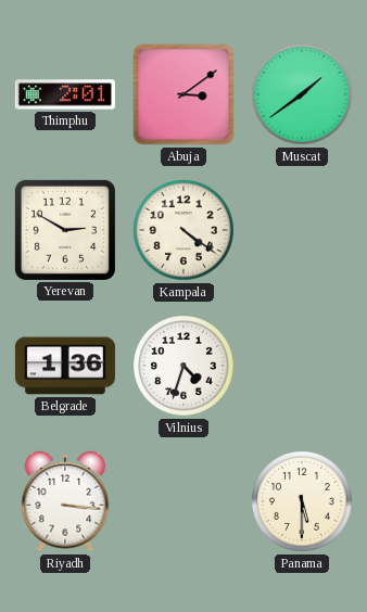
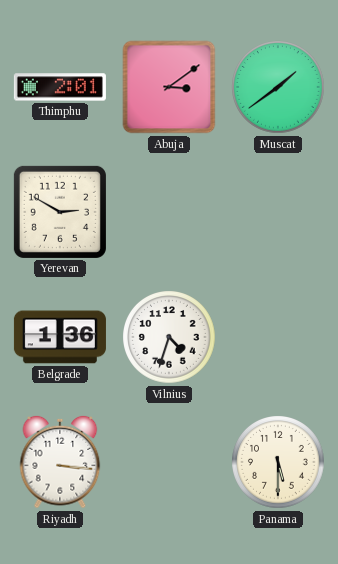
Kampala: 4:21 -> none
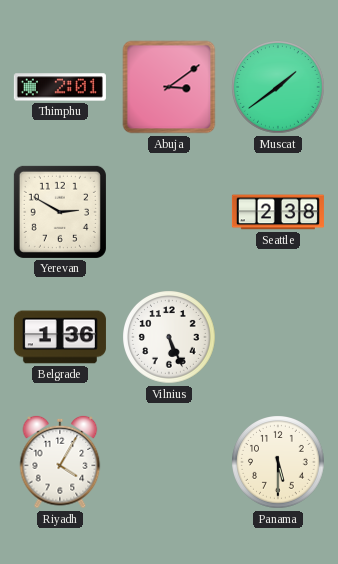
Seattle: none -> 2:38
Vilnius: 4:33 -> 5:26
Riyadh: 3:16 -> 4:05
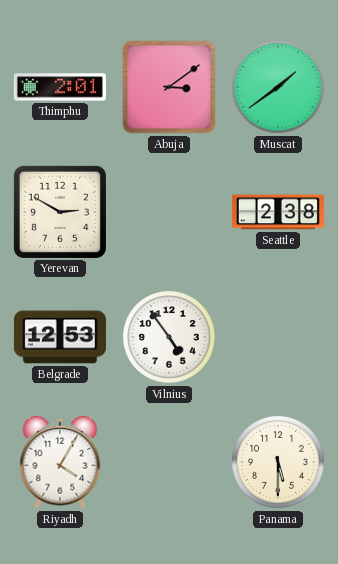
Belgrade: 1:36 -> 12:53
Vilnius: 5:26 -> 4:54
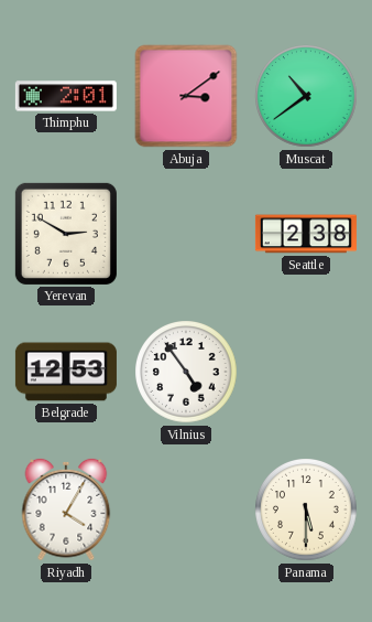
Muscat: 1:39 -> 10:39
